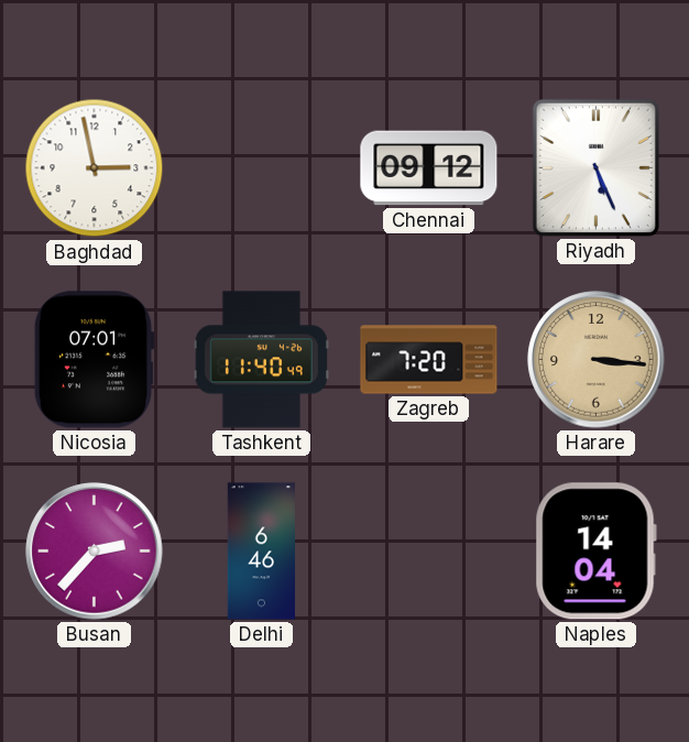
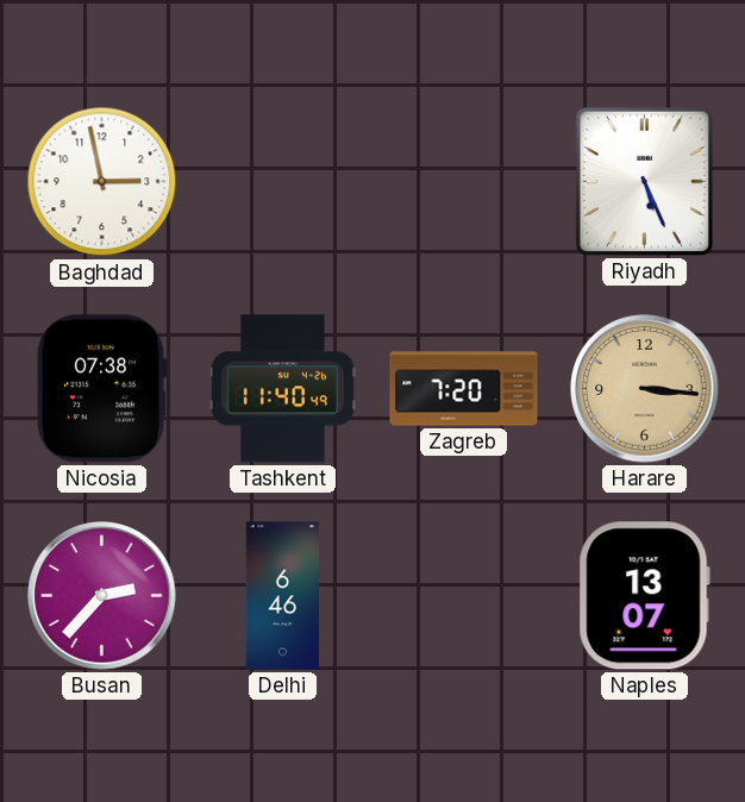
Chennai: 09:12 -> none
Nicosia: 07:01 -> 07:38
Naples: 14:04 -> 13:07
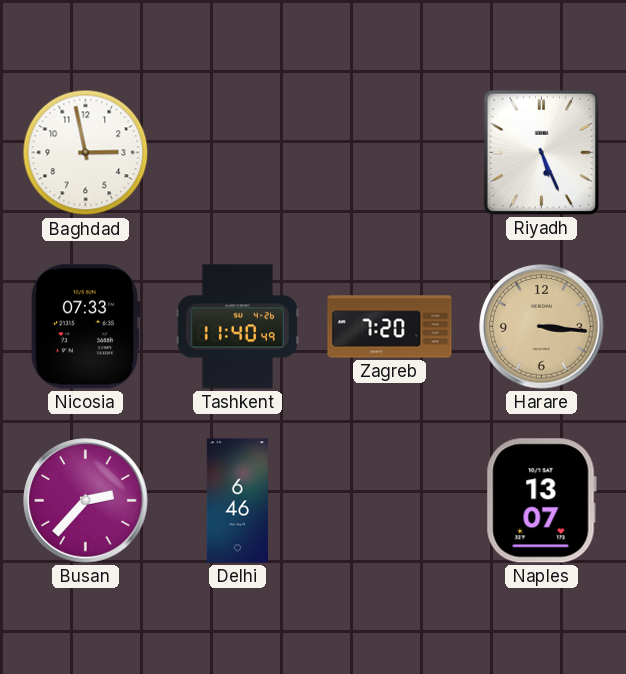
Nicosia: 07:38 -> 07:33
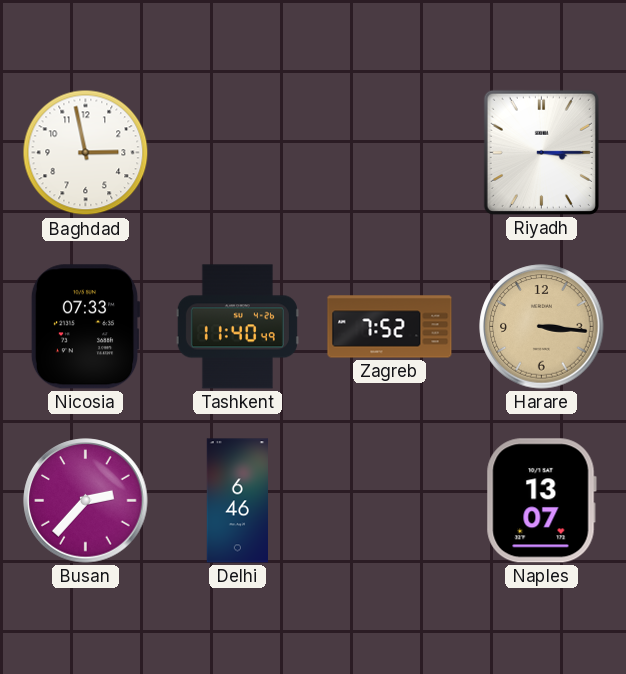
Riyadh: 5:26 -> 3:15
Zagreb: 7:20 -> 7:52
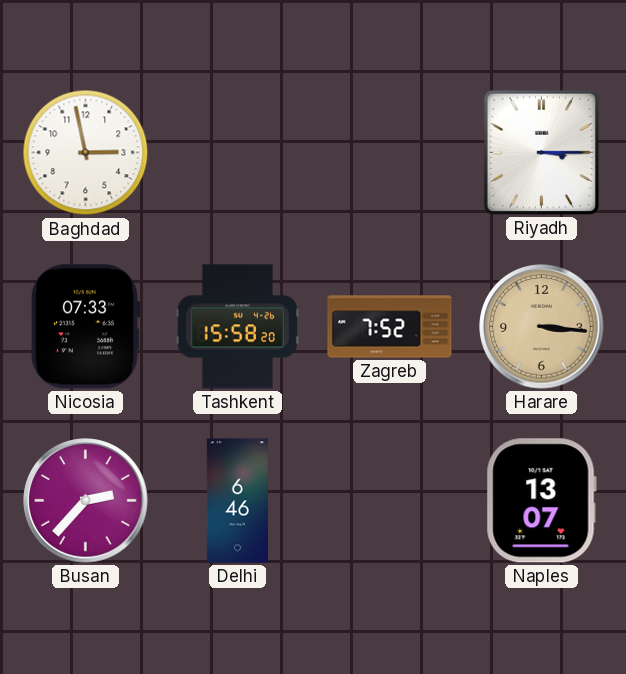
Tashkent: 11:40 -> 15:58
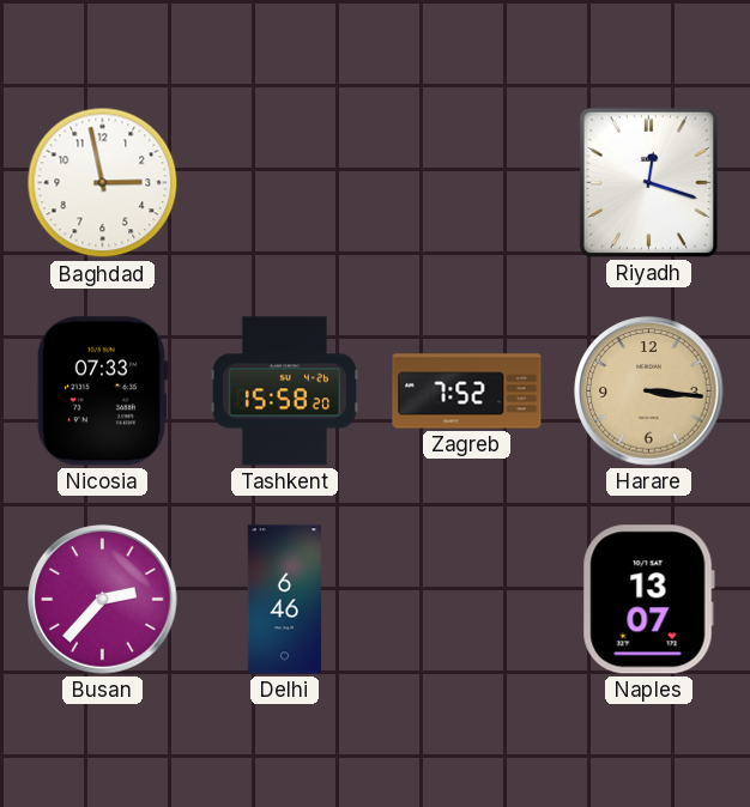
Riyadh: 3:15 -> 12:18
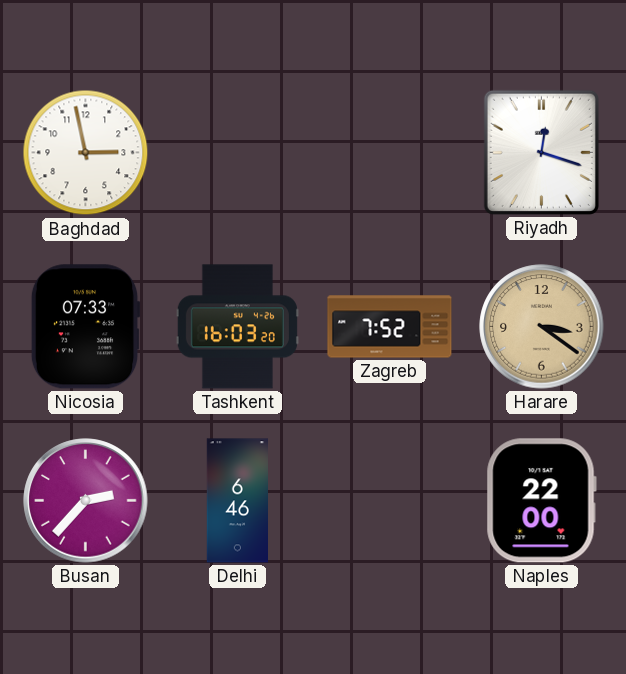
Tashkent: 15:58 -> 16:03
Harare: 3:16 -> 3:21
Naples: 13:07 -> 22:00
